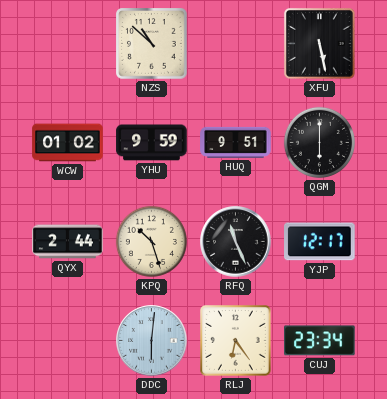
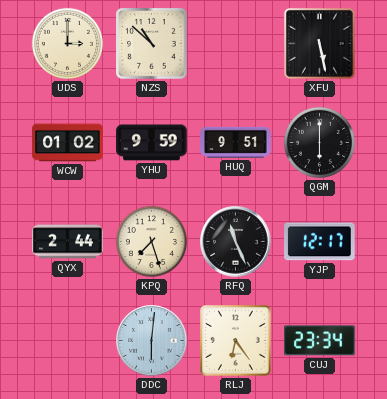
UDS: none -> 3:00
KPQ: 10:27 -> 7:27
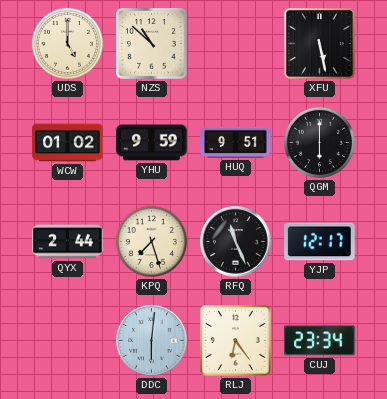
UDS: 3:00 -> 5:00
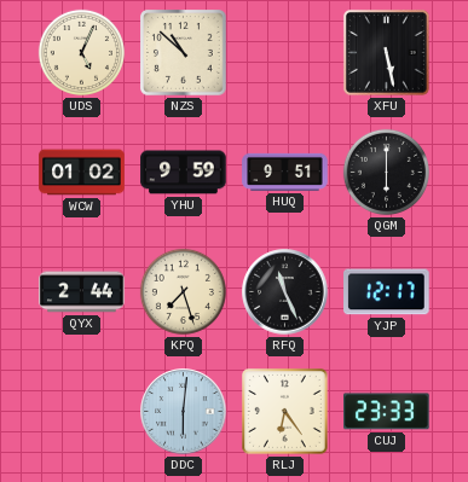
UDS: 5:00 -> 5:04
CUJ: 23:34 -> 23:33
